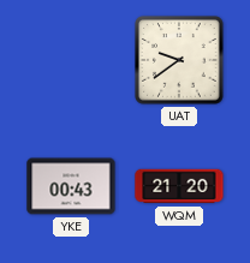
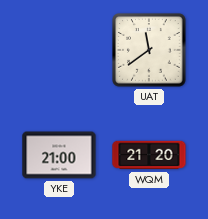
UAT: 9:39 -> 11:39
YKE: 00:43 -> 21:00
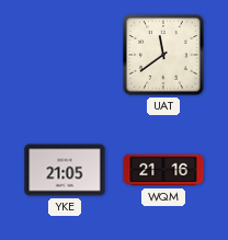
YKE: 21:00 -> 21:05
WQM: 21:20 -> 21:16
